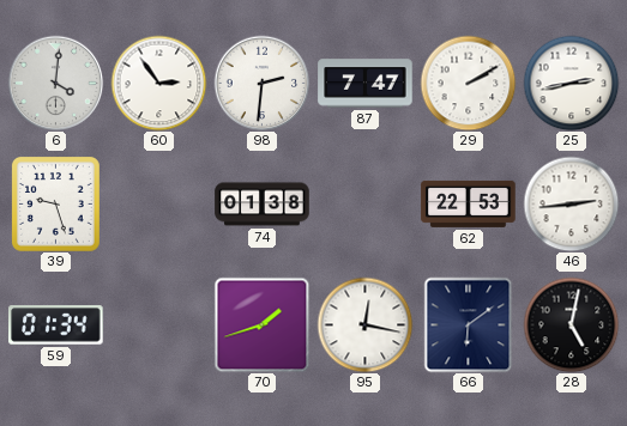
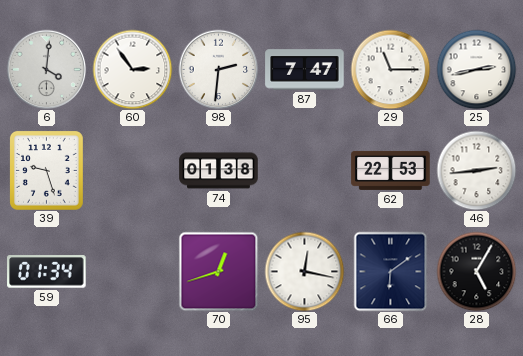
29: 2:10 -> 11:15
70: 1:42 -> 12:42
28: 5:02 -> 5:05
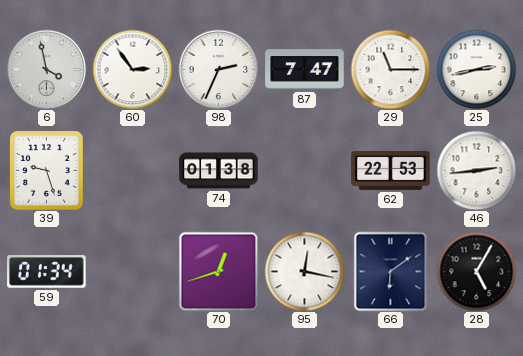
6: 4:01 -> 3:58
98: 2:31 -> 2:34
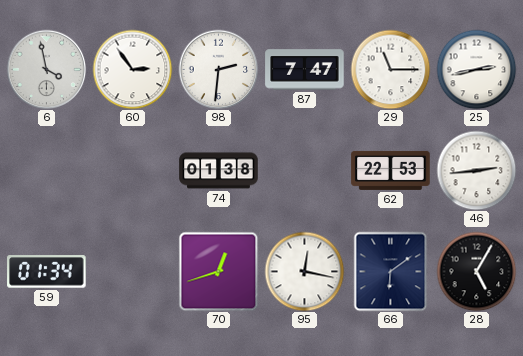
98: 2:34 -> 2:31
39: 9:27 -> none
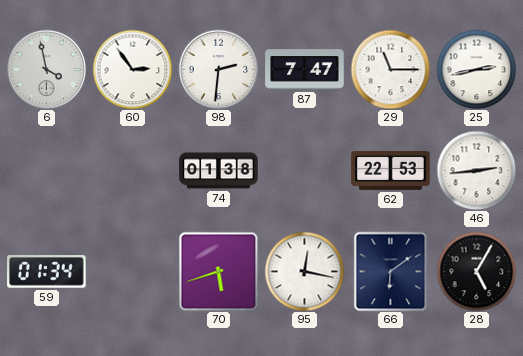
70: 12:42 -> 5:42
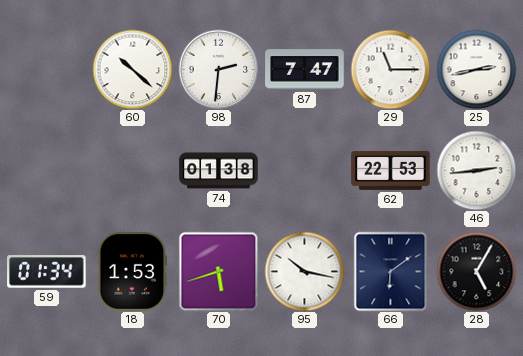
6: 3:58 -> none
60: 2:54 -> 10:22
18: none -> 1:53
95: 12:17 -> 10:17
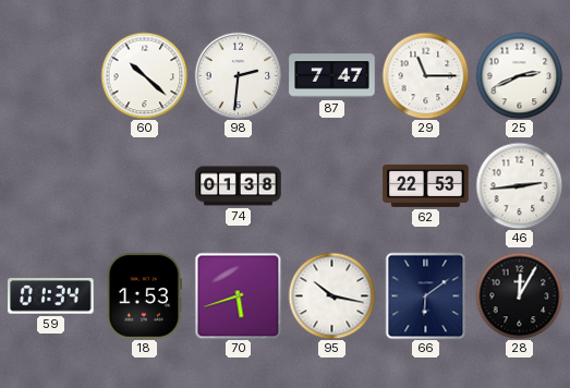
25: 2:43 -> 2:41
28: 5:05 -> 12:05
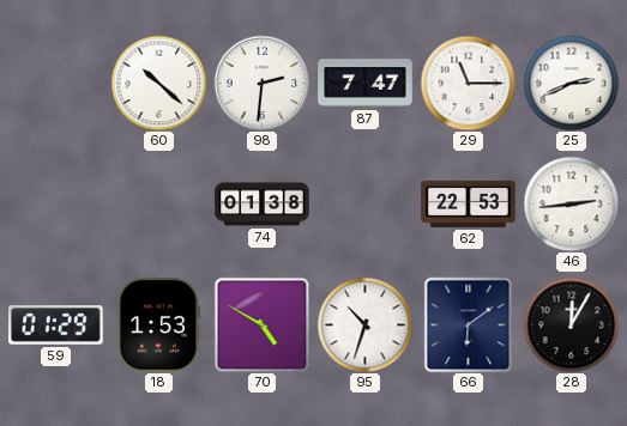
59: 01:34 -> 01:29
70: 5:42 -> 4:50
95: 10:17 -> 10:33
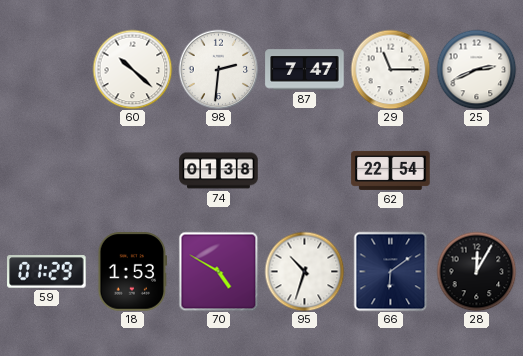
62: 22:53 -> 22:54
46: 2:44 -> none
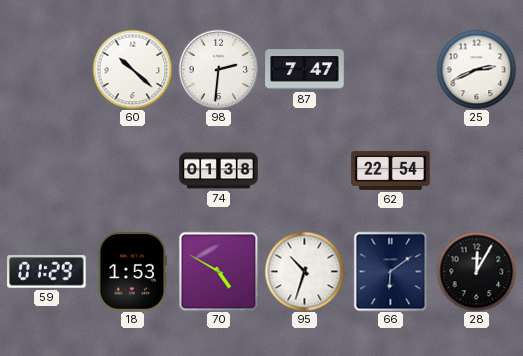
29: 11:15 -> none
